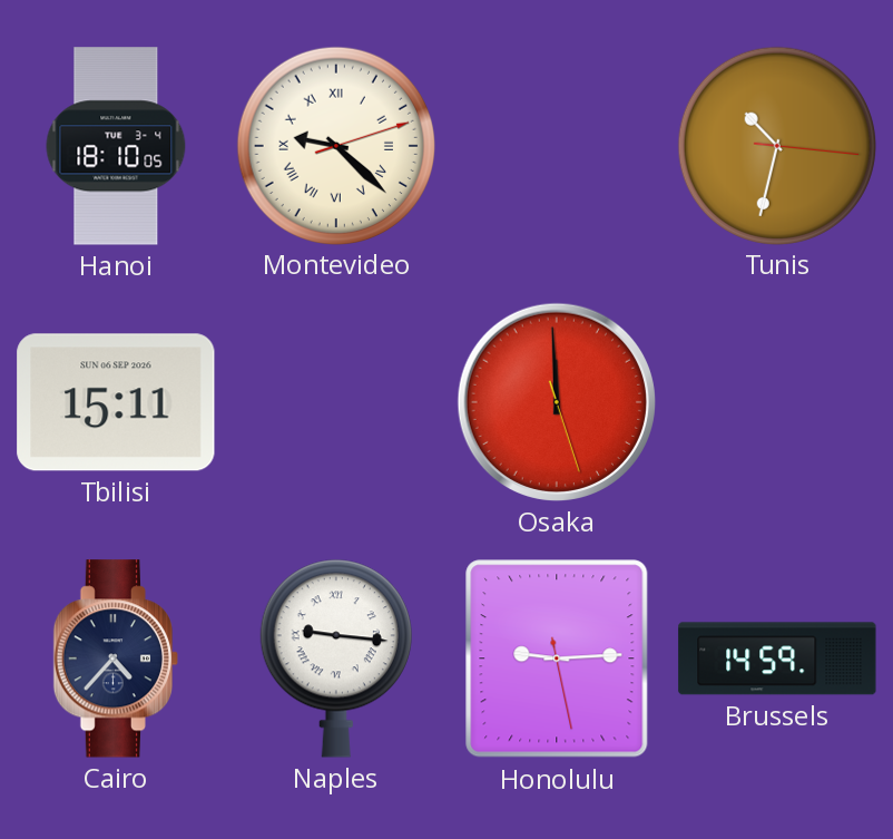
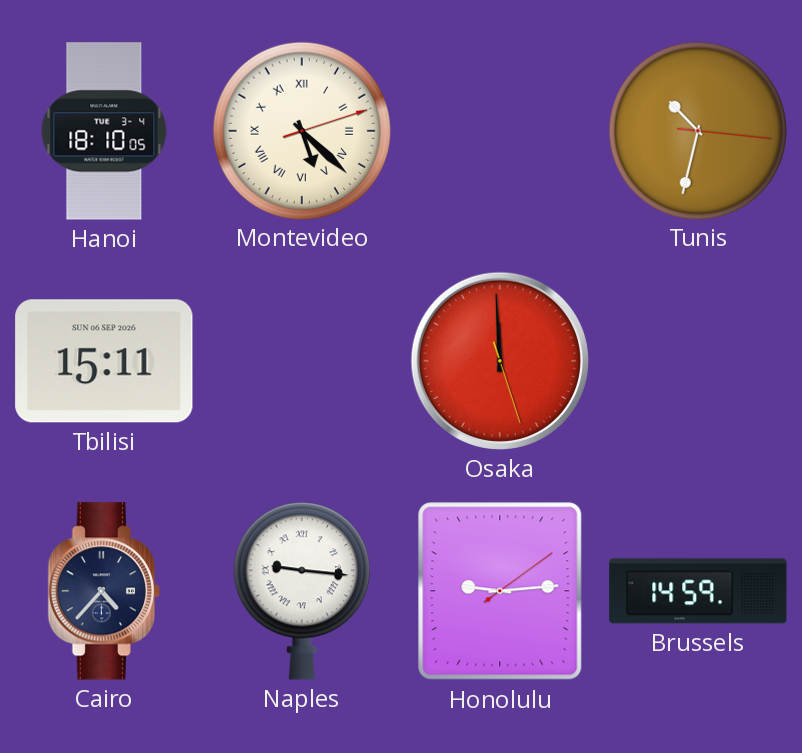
Montevideo: 9:22 -> 5:22
Honolulu: 9:14:28 -> 9:14:09
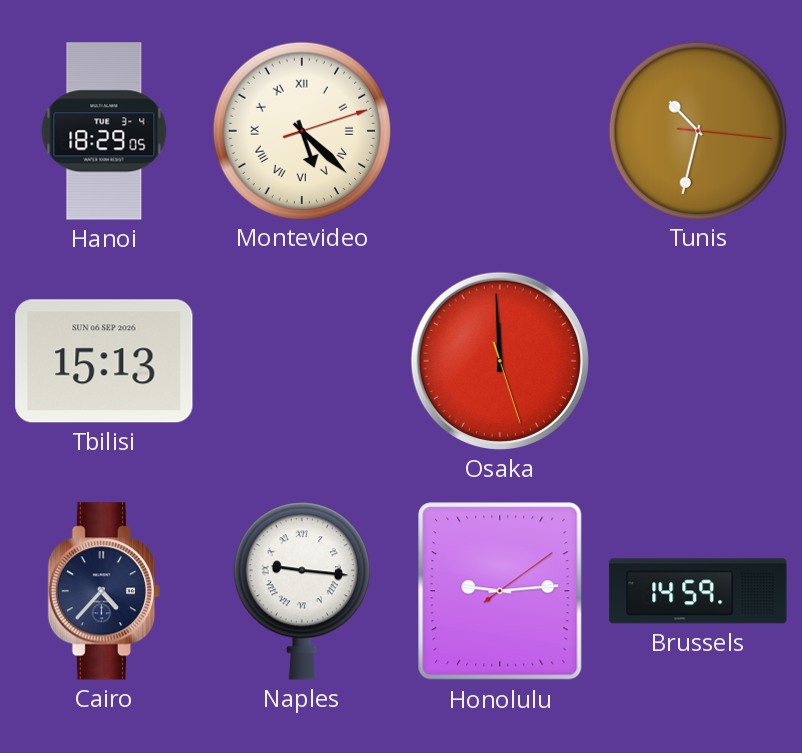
Hanoi: 18:10 -> 18:29
Tbilisi: 15:11 -> 15:13
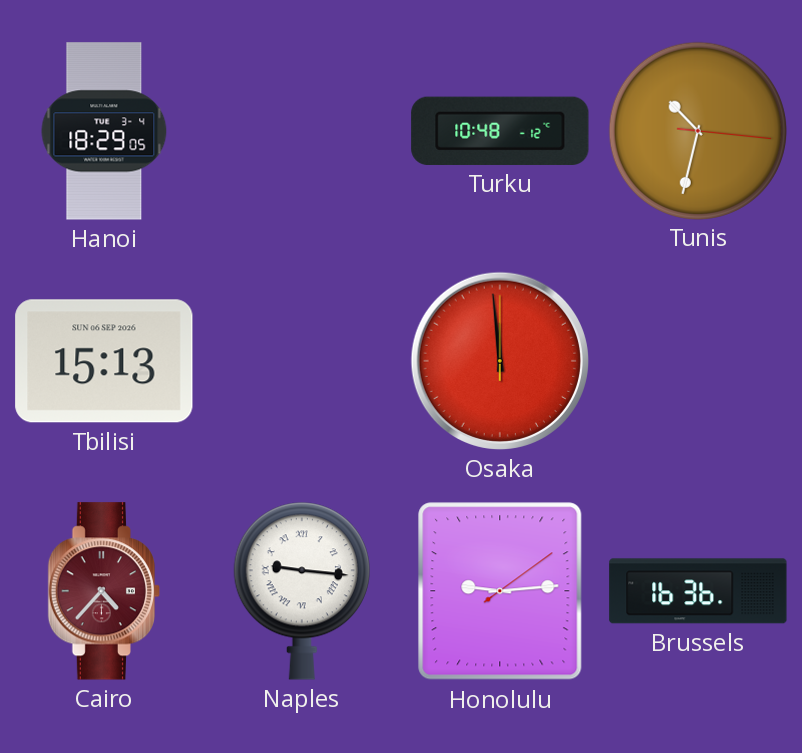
Montevideo: 5:22 -> none
Turku: none -> 10:48
Osaka: 11:59:27 -> 11:59:00
Cairo dial: navy -> burgundy
Brussels: 14:59 -> 16:36
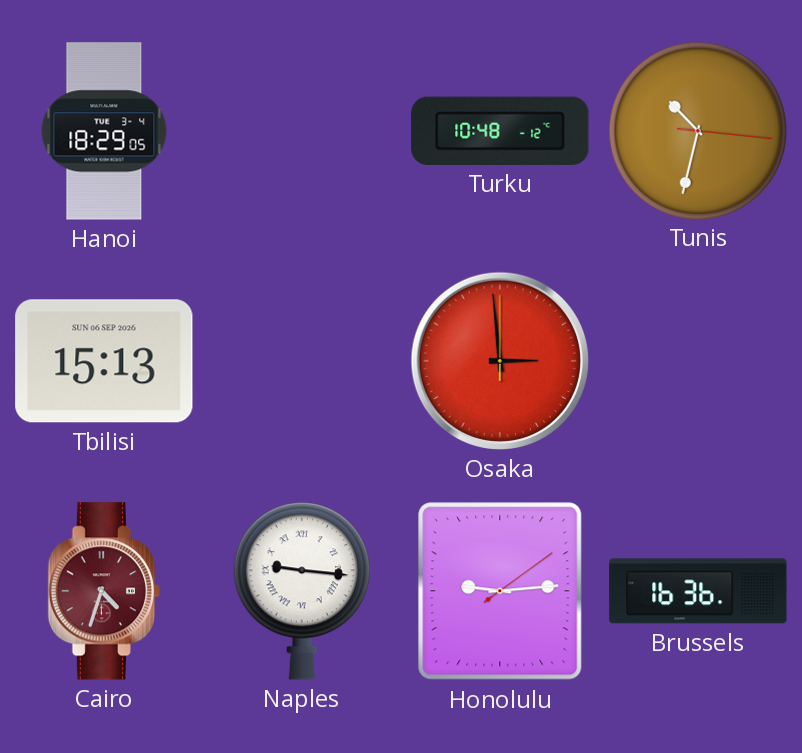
Osaka: 11:59 -> 2:59
Cairo: 4:37 -> 4:33
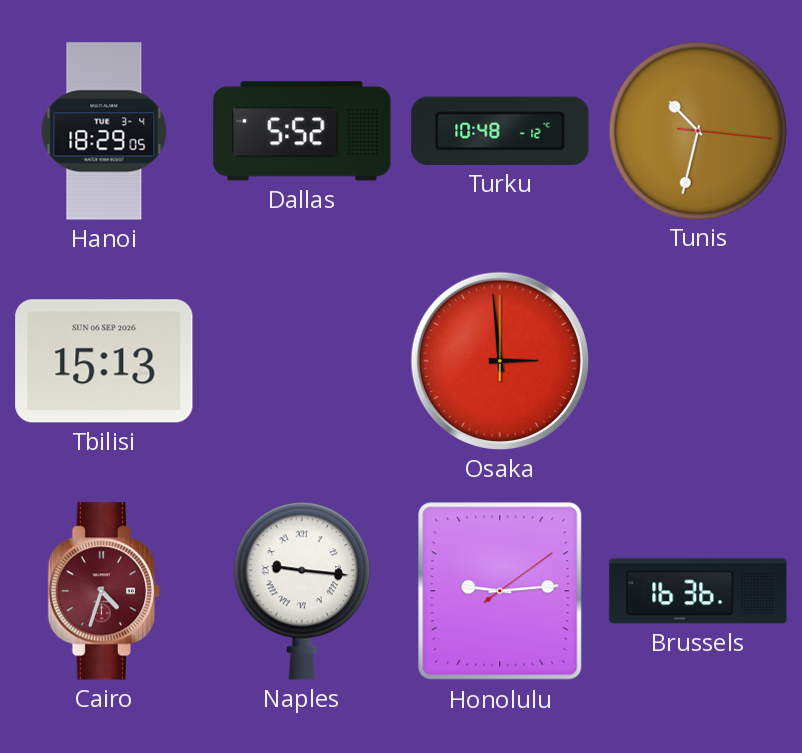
Dallas: none -> 5:52
